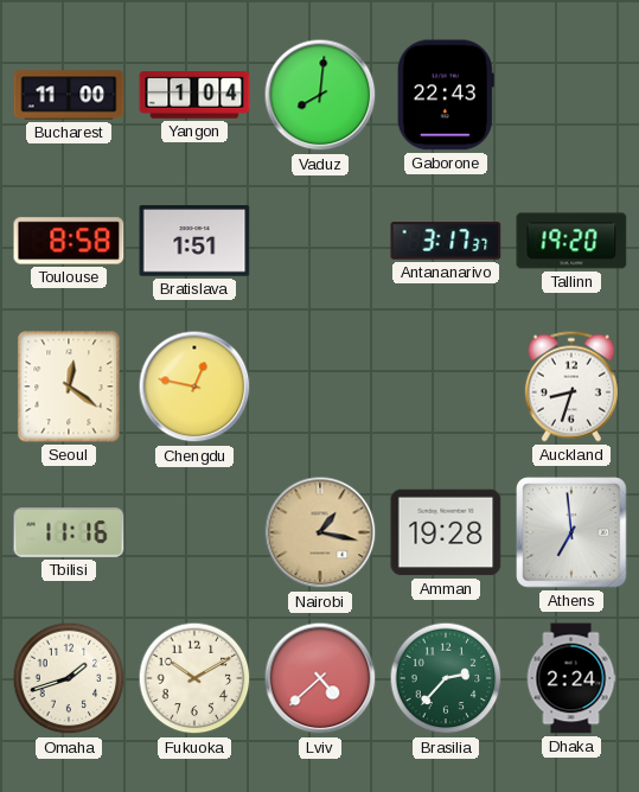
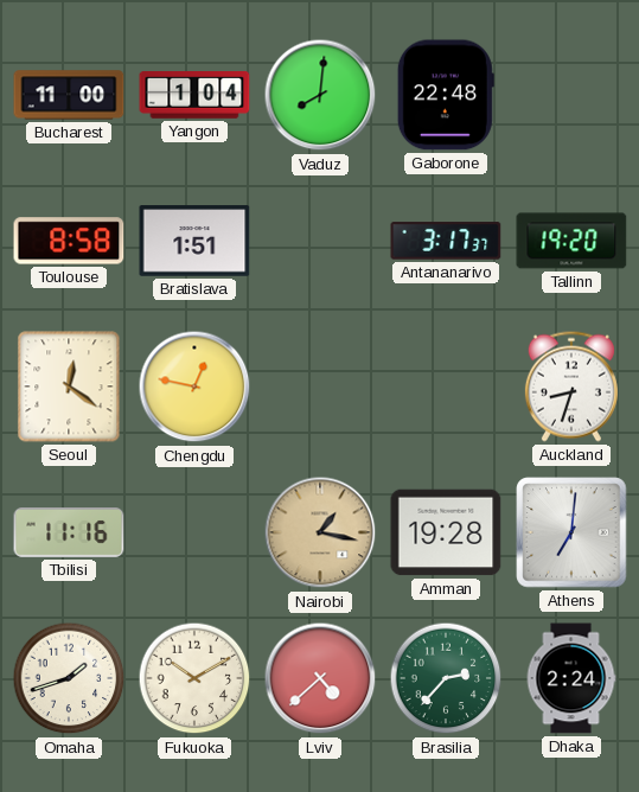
Gaborone: 22:43 -> 22:48
Athens: 6:59 -> 7:01
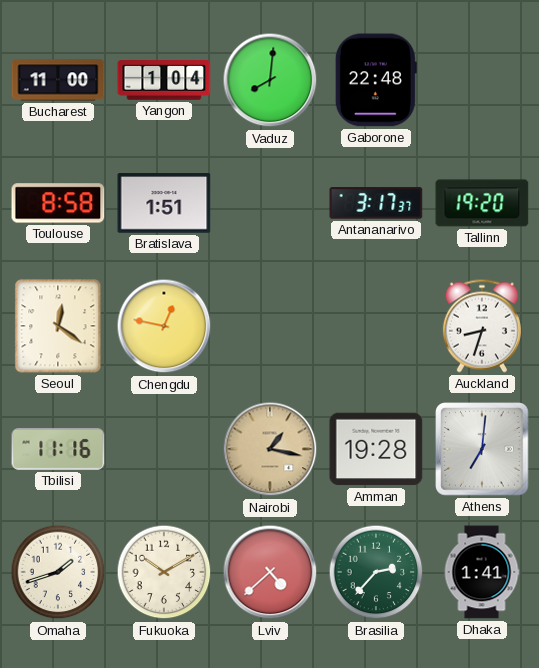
Dhaka: 2:24 -> 1:41
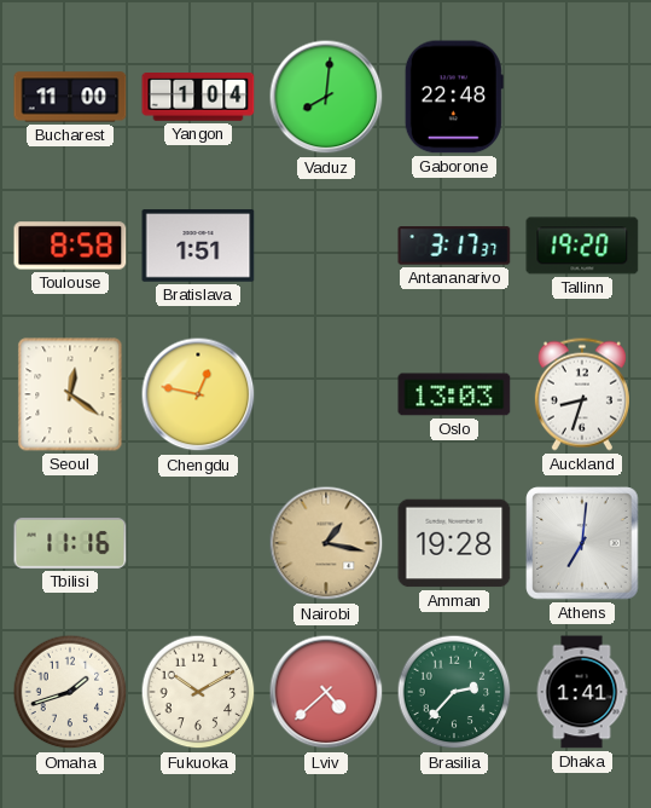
Oslo: none -> 13:03
